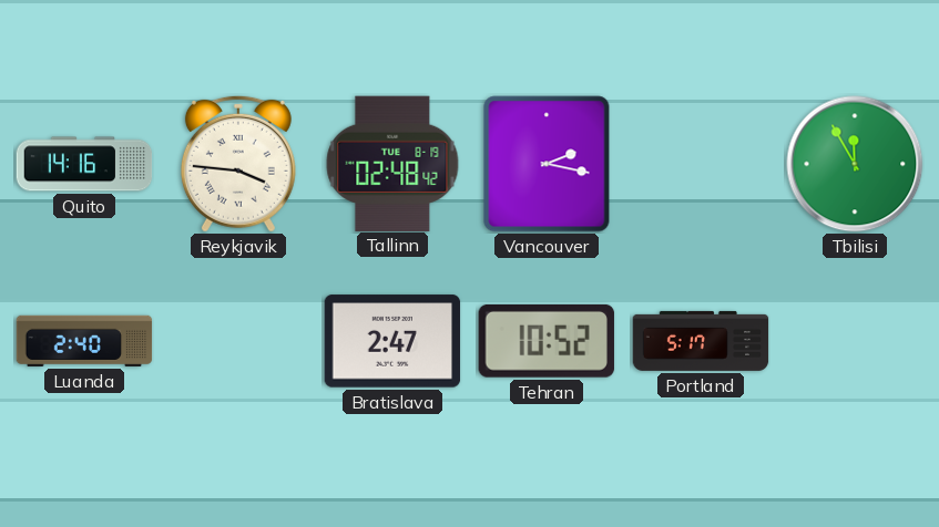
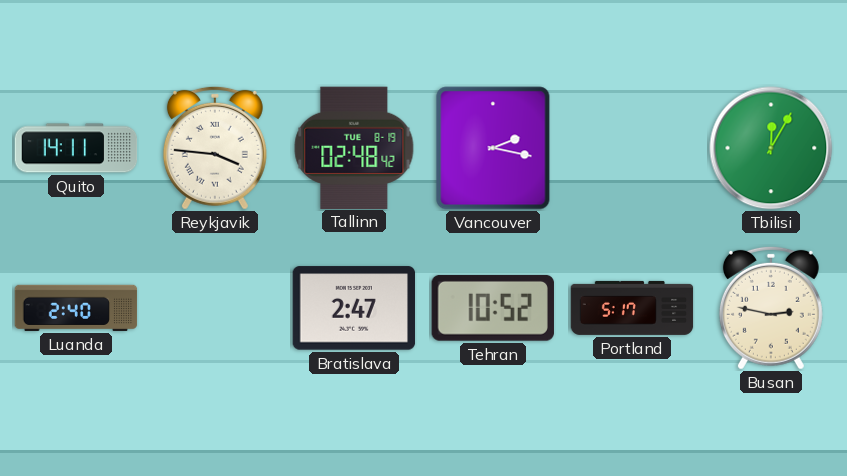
Quito: 14:16 -> 14:11
Tbilisi: 11:55 -> 12:05
Busan: none -> 2:47
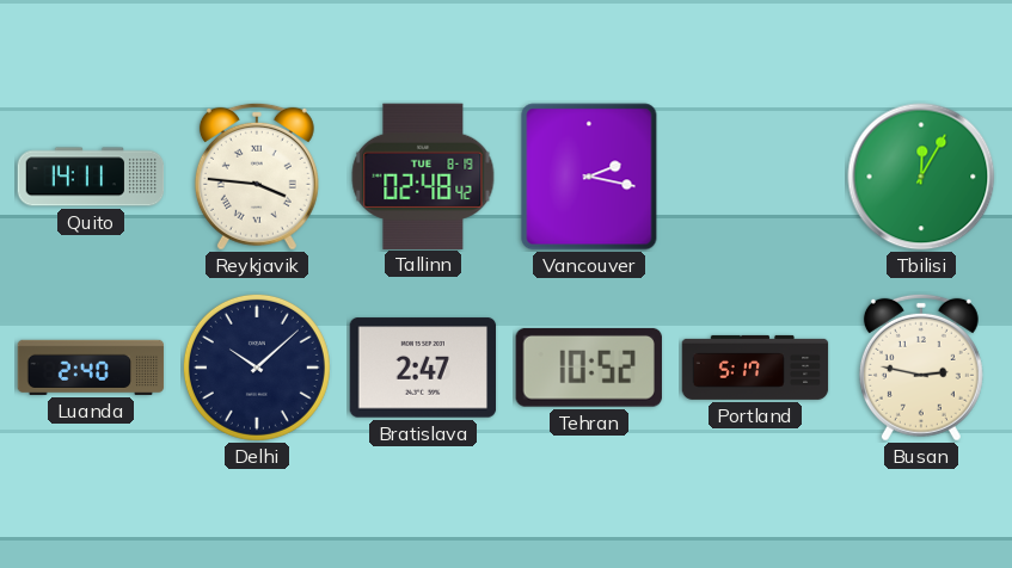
Delhi: none -> 10:08
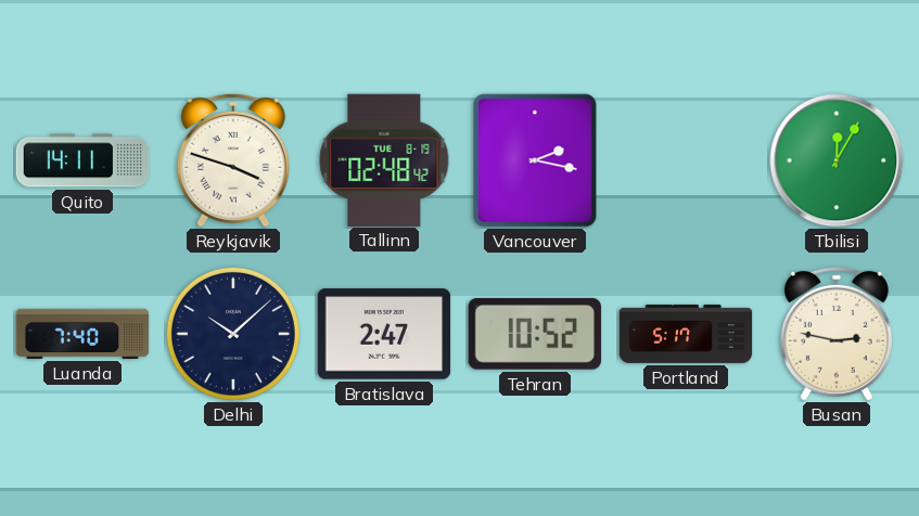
Reykjavik: 3:46 -> 3:48
Luanda: 2:40 -> 7:40
